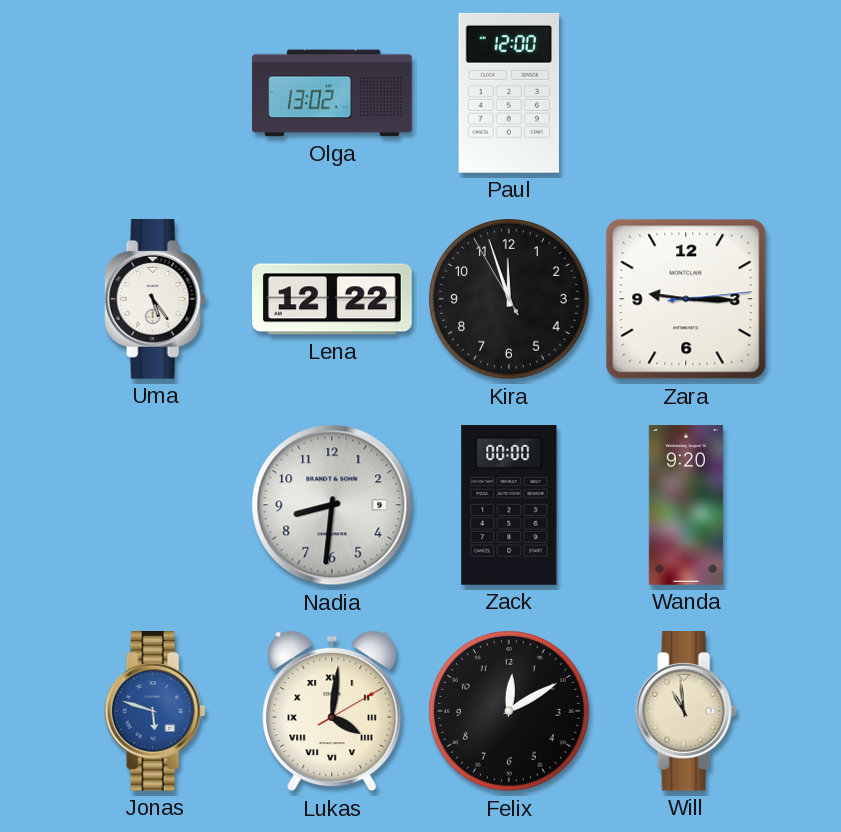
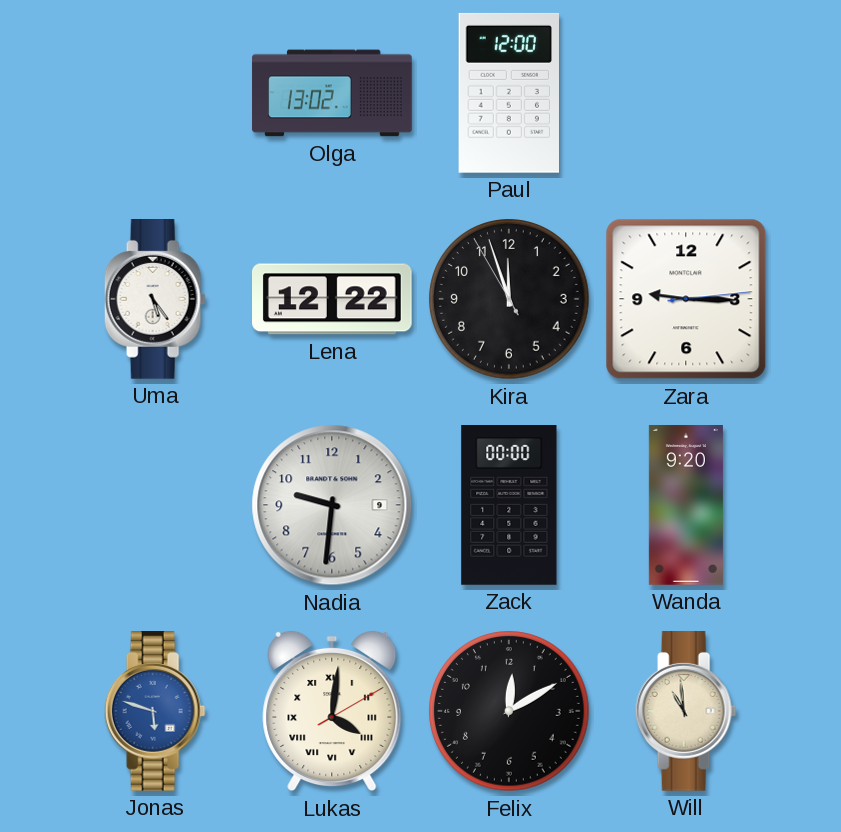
Nadia: 8:31 -> 9:31
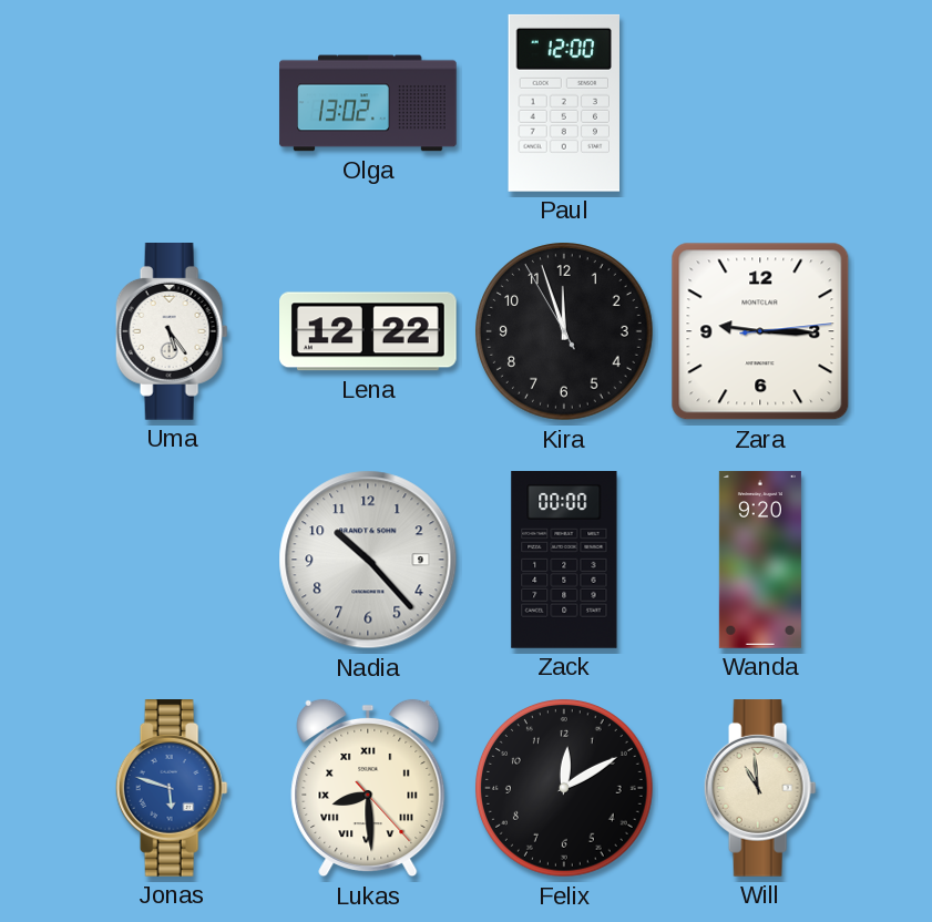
Nadia: 9:31 -> 10:23
Lukas: 4:01 -> 8:29
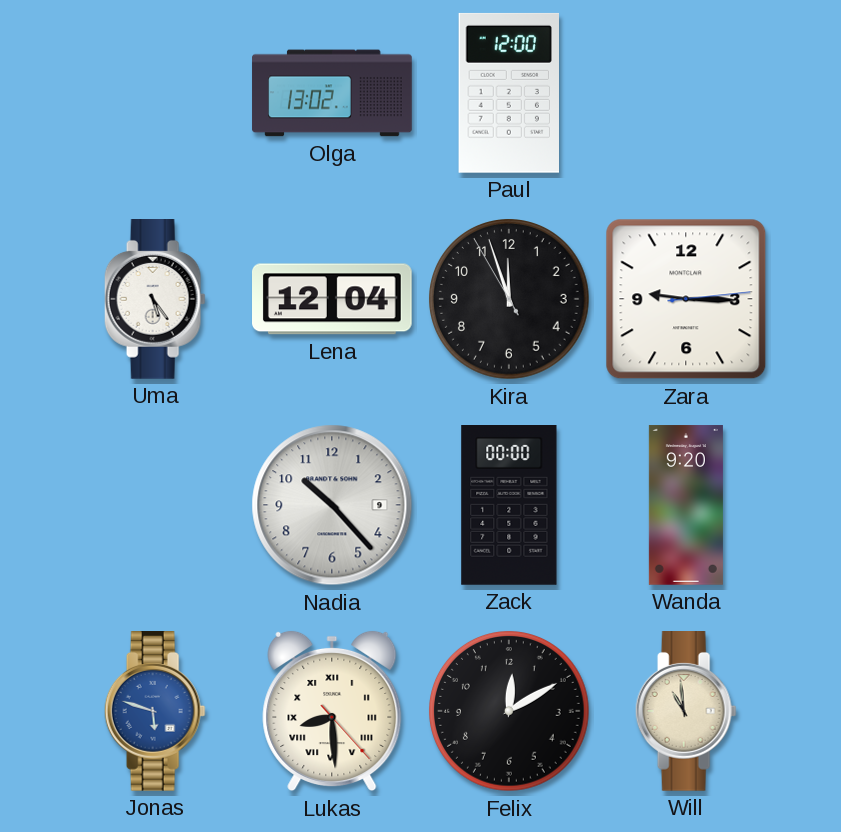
Lena: 12:22 -> 12:04
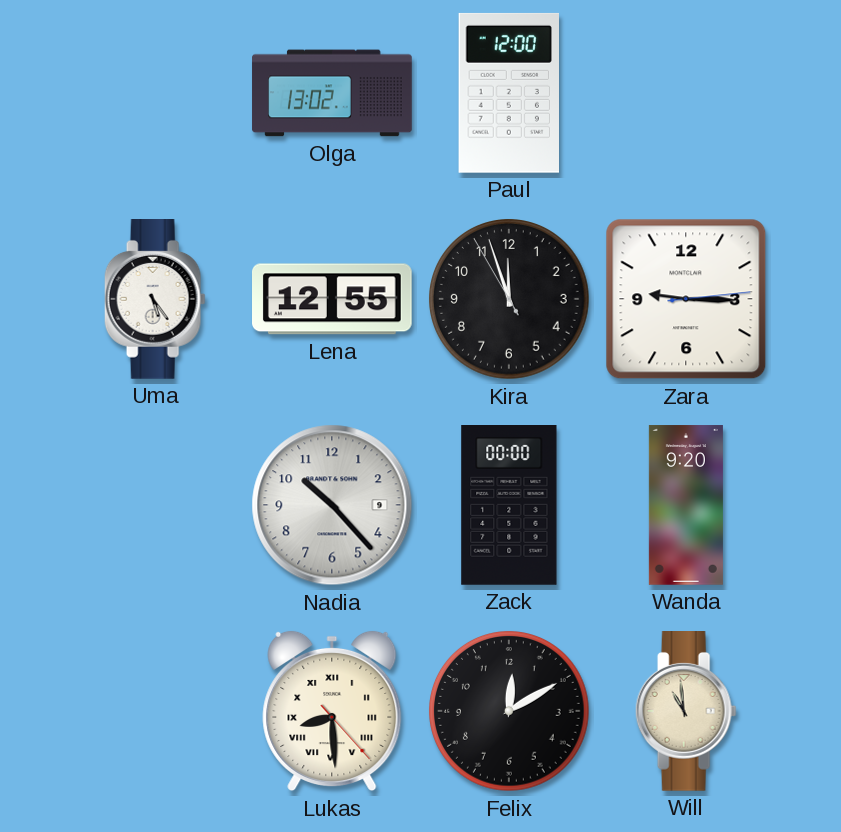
Lena: 12:04 -> 12:55
Jonas: 5:48 -> none
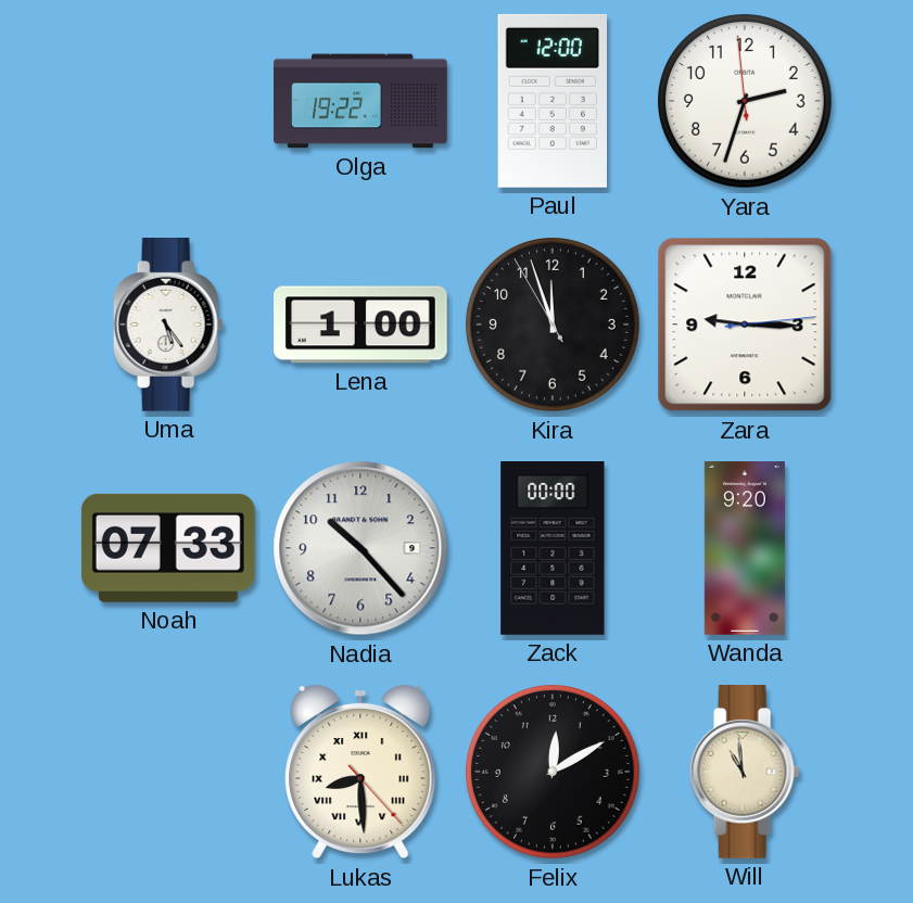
Olga: 13:02 -> 19:22
Yara: none -> 2:32
Lena: 12:55 -> 1:00
Noah: none -> 07:33
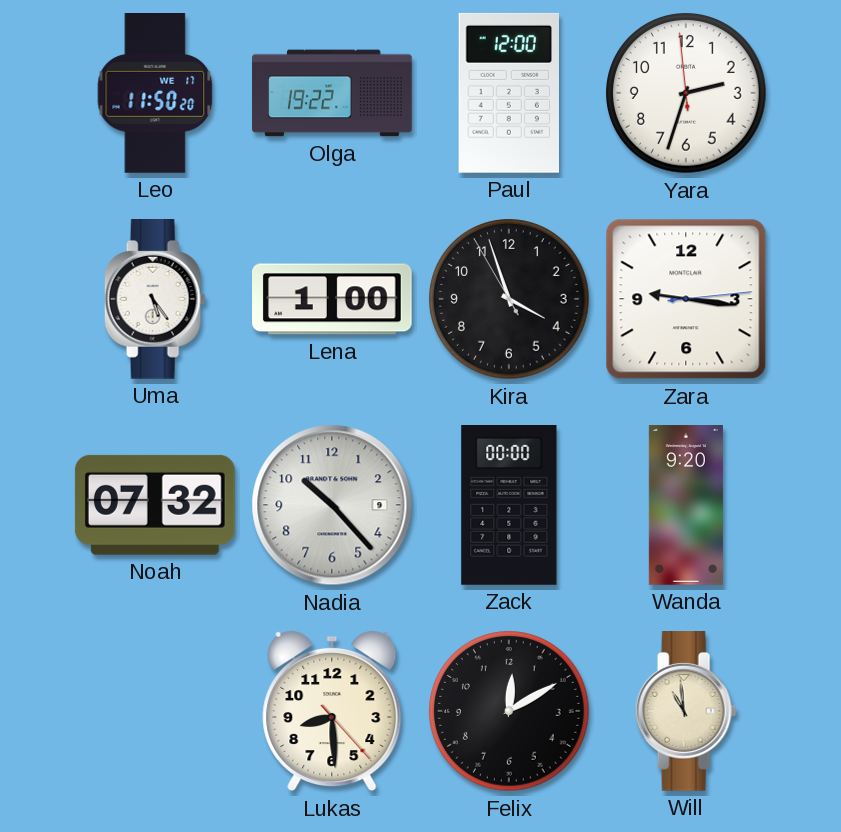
Leo: none -> 11:50
Kira: 11:56 -> 3:56
Zara: 9:15 -> 9:16
Noah: 07:33 -> 07:32
Lukas numerals: Roman -> Arabic
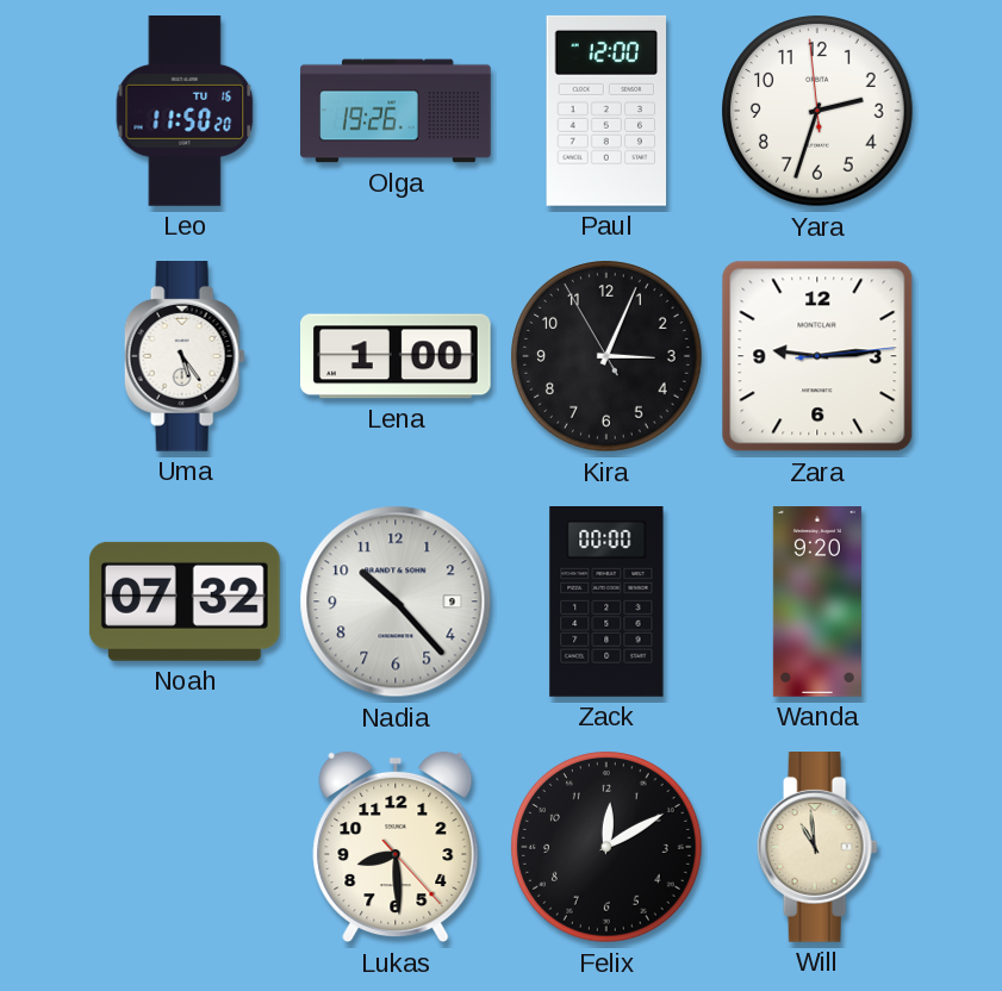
Leo date: WE 17 -> TU 16
Olga: 19:22 -> 19:26
Kira: 3:56 -> 3:03
Zara: 9:16 -> 9:14
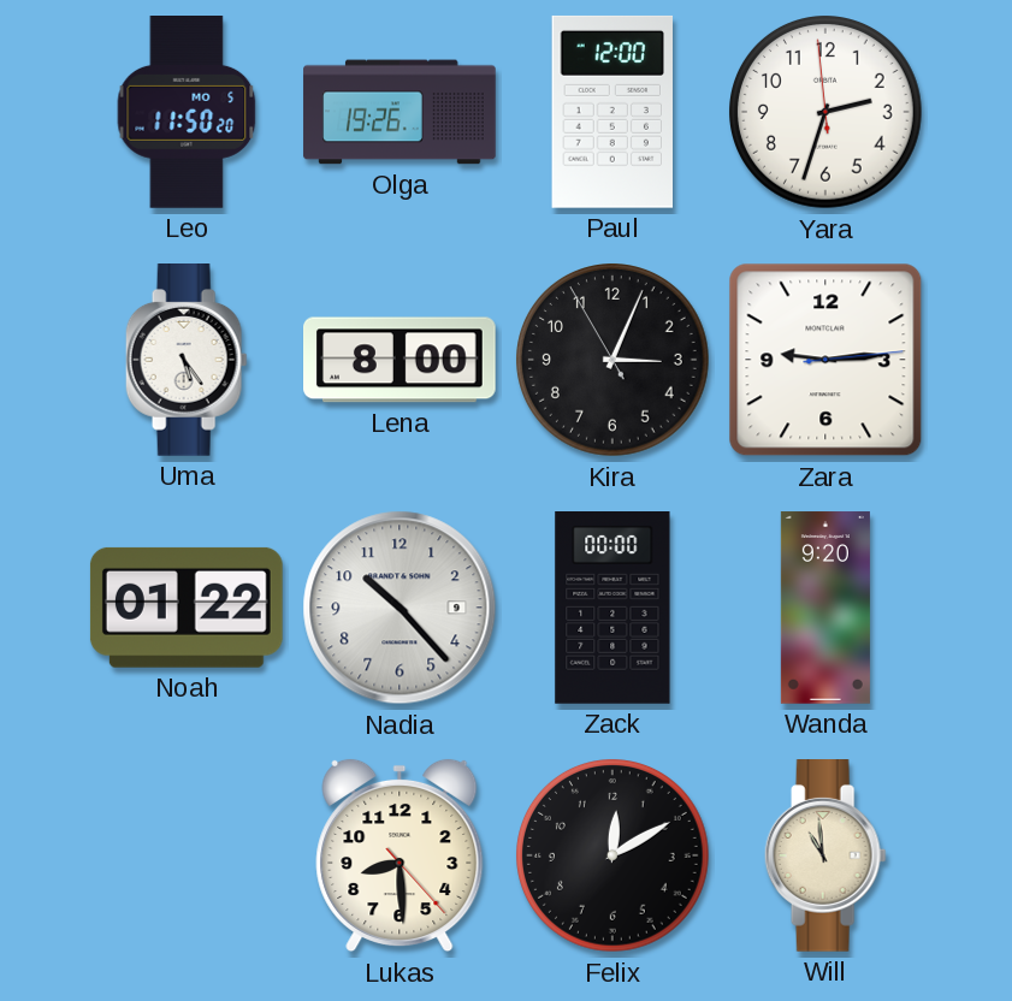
Leo date: TU 16 -> MO 5
Lena: 1:00 -> 8:00
Noah: 07:32 -> 01:22
